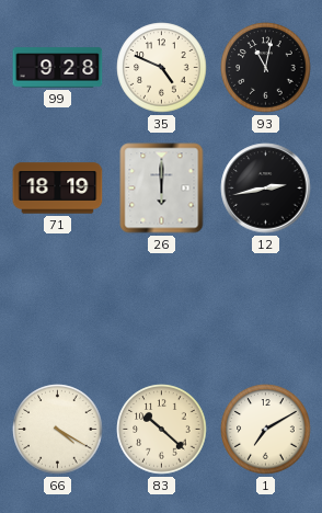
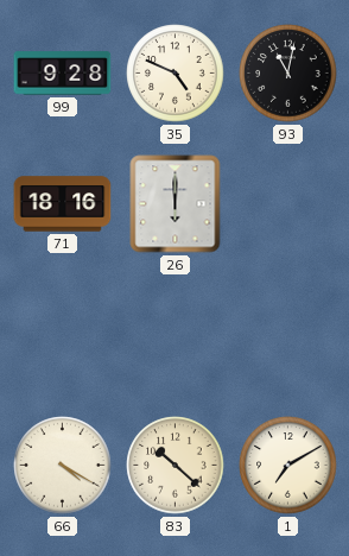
71: 18:19 -> 18:16
12: 2:43 -> none
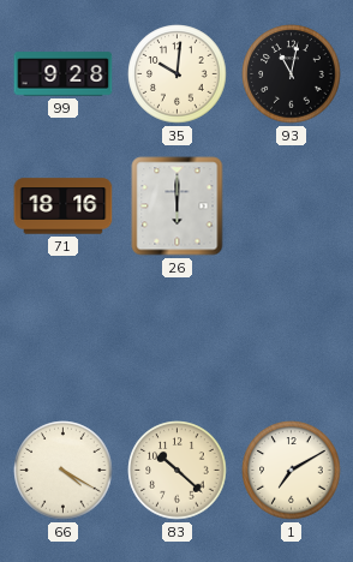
35: 4:49 -> 10:01
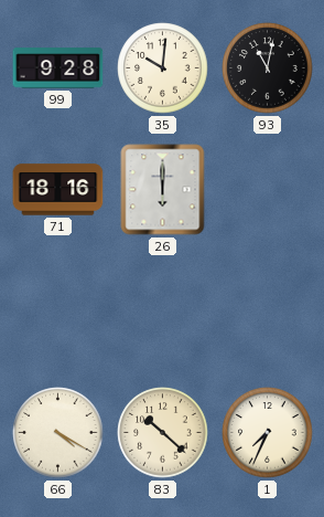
1: 7:10 -> 7:34
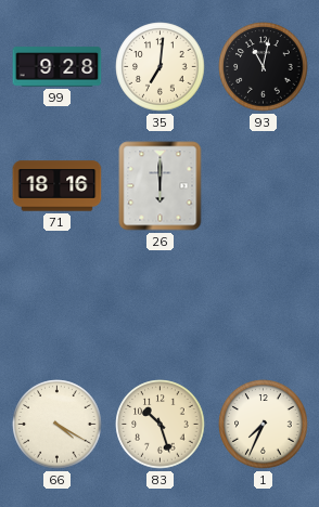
35: 10:01 -> 7:01
83: 10:22 -> 10:27
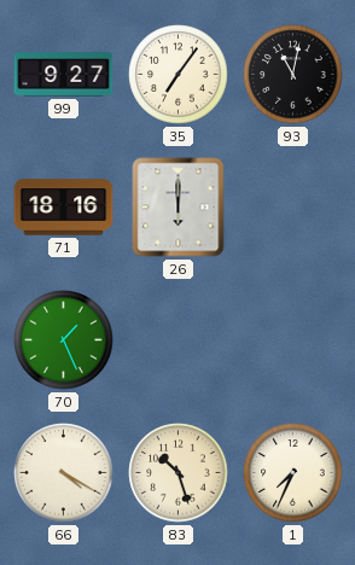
99: 9:28 -> 9:27
35: 7:01 -> 7:06
70: none -> 1:26
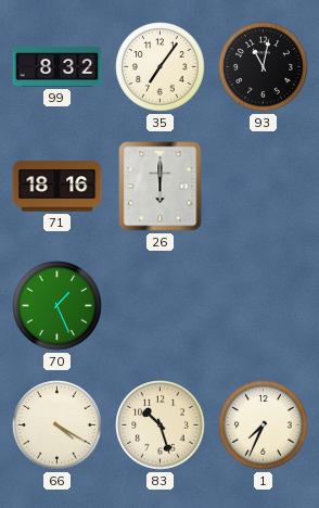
99: 9:27 -> 8:32
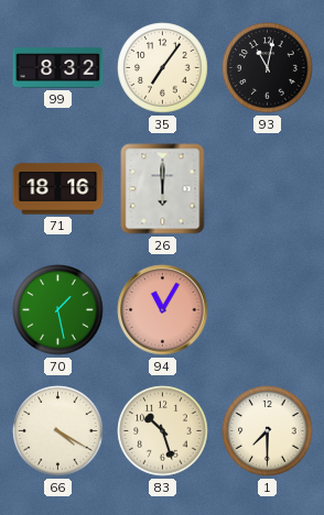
70: 1:26 -> 1:28
94: none -> 11:05
1: 7:34 -> 7:30
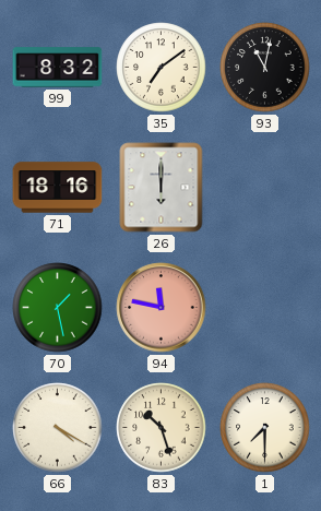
35: 7:06 -> 7:09
94: 11:05 -> 11:47
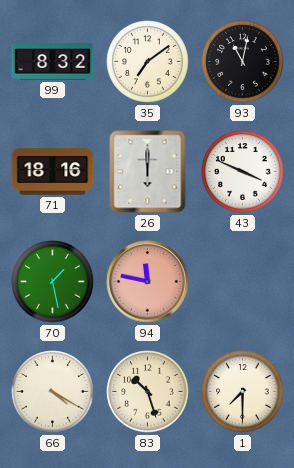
43: none -> 3:49
